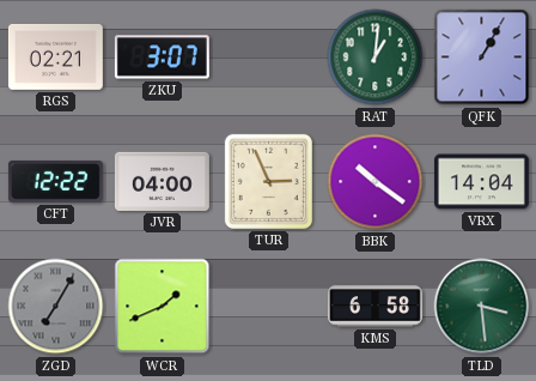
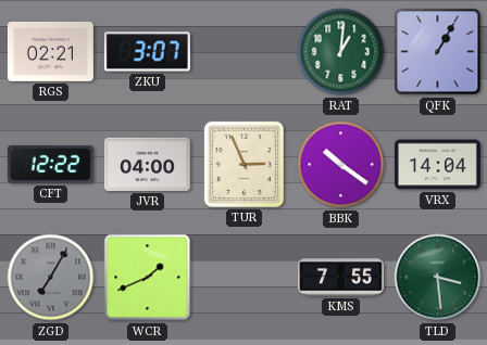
KMS: 6:58 -> 7:55
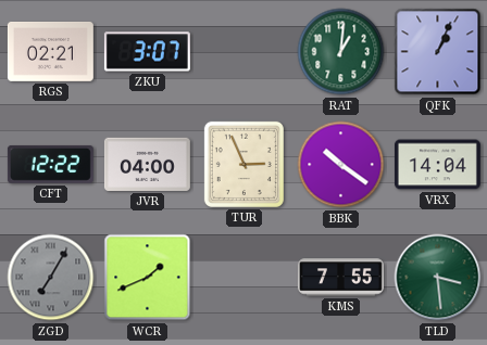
QFK: 1:05 -> 1:04
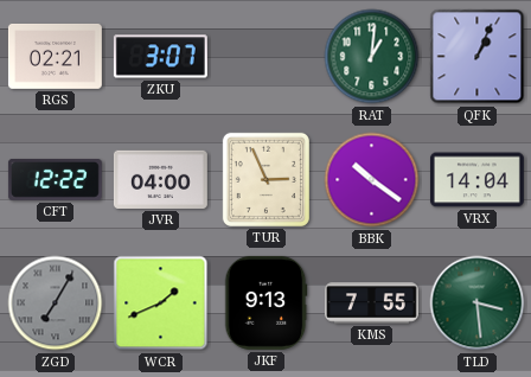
JKF: none -> 9:13
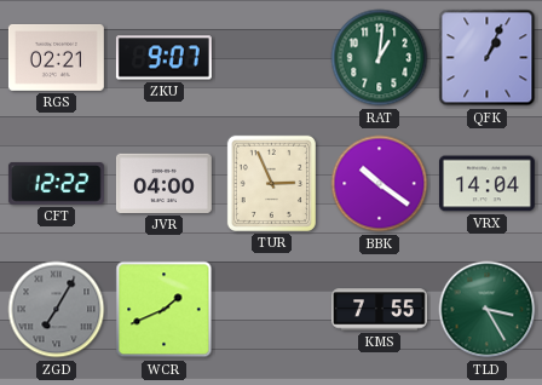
ZKU: 3:07 -> 9:07
JKF: 9:13 -> none
TLD: 3:29 -> 3:25
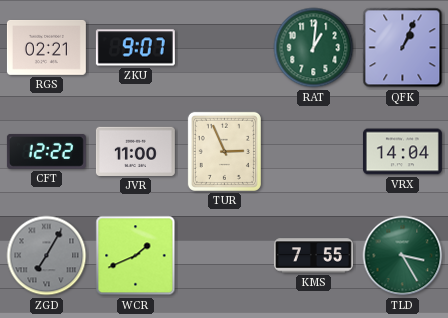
JVR: 04:00 -> 11:00
BBK: 10:21 -> none
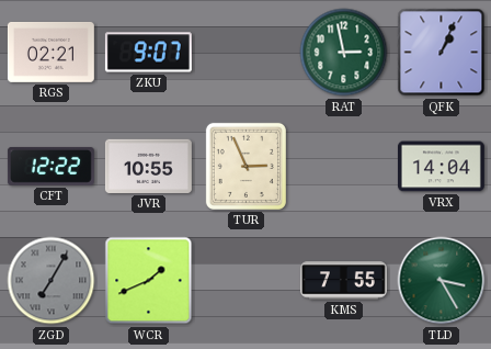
RAT: 1:01 -> 2:58
JVR: 11:00 -> 10:55
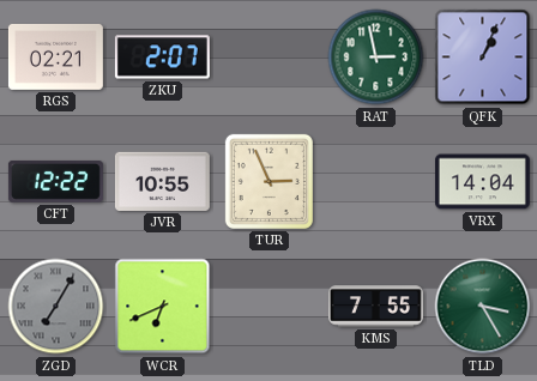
ZKU: 9:07 -> 2:07
WCR: 1:41 -> 6:41
